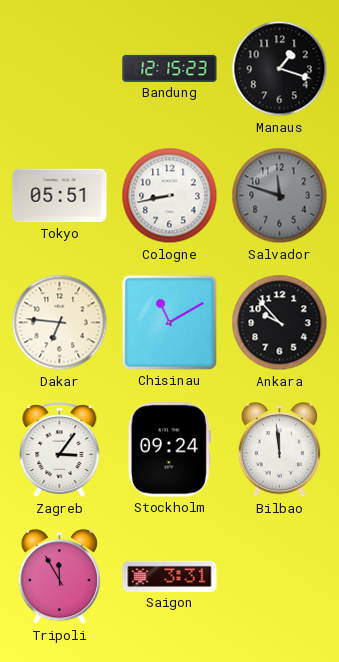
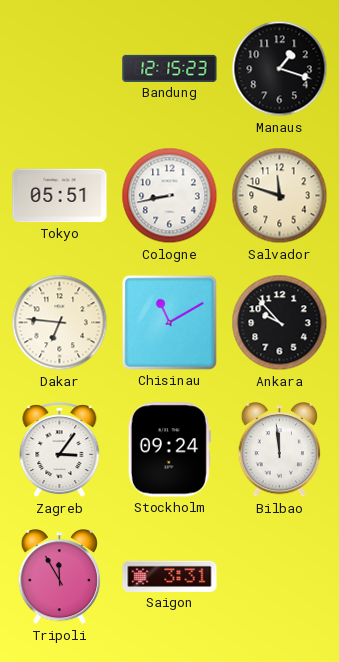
Salvador dial: grey -> cream
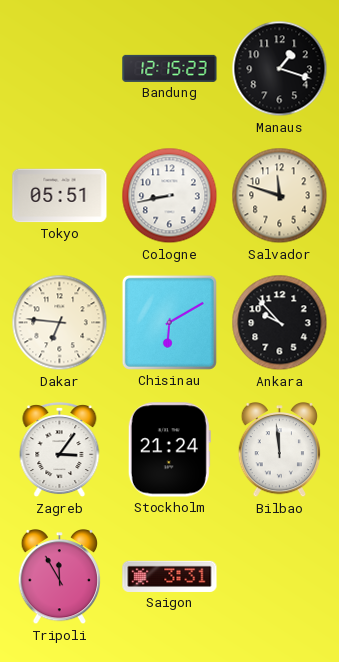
Chisinau: 11:10 -> 6:10
Stockholm: 09:24 -> 21:24
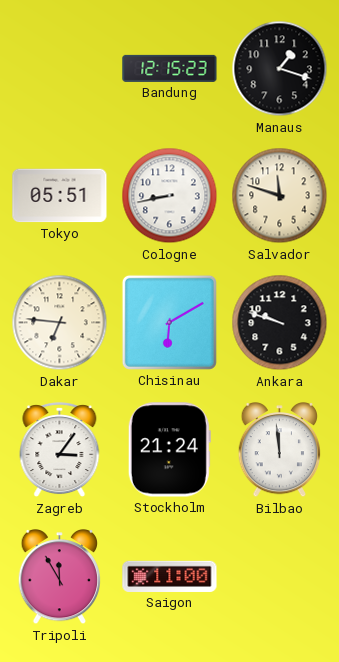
Ankara: 9:53 -> 9:48
Saigon: 3:31 -> 11:00
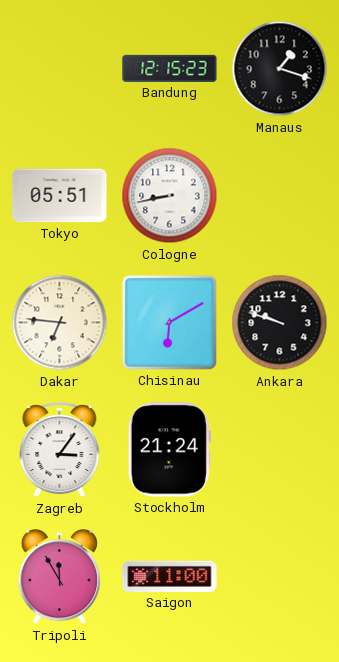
Salvador: 11:48 -> none
Bilbao: 11:59 -> none
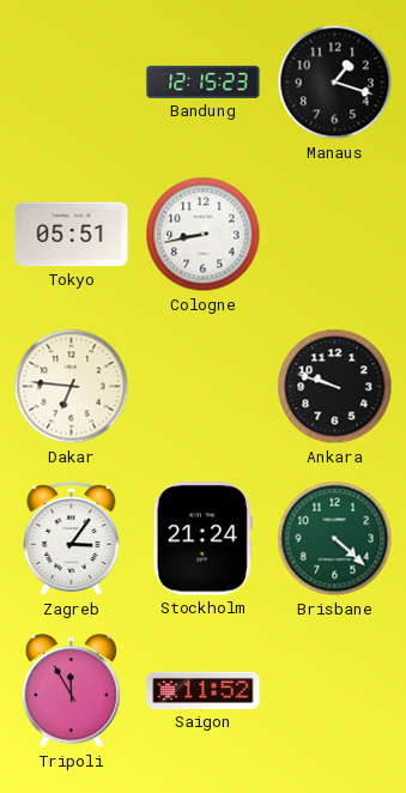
Chisinau: 6:10 -> none
Brisbane: none -> 4:22
Saigon: 11:00 -> 11:52
